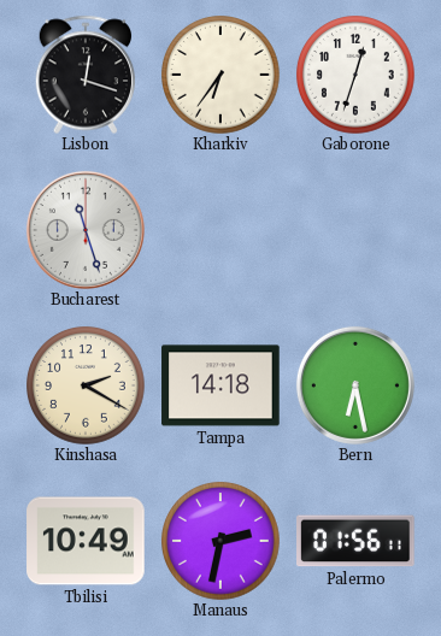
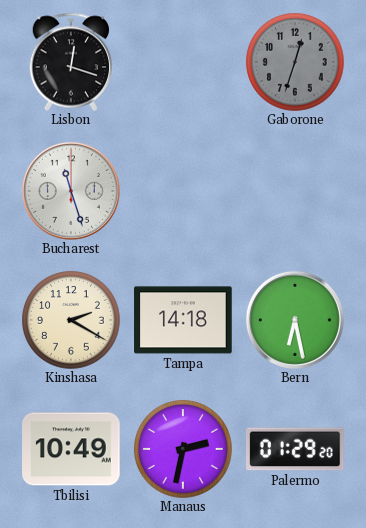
Kharkiv: 6:36 -> none
Gaborone dial: white -> grey
Palermo: 01:56 -> 01:29
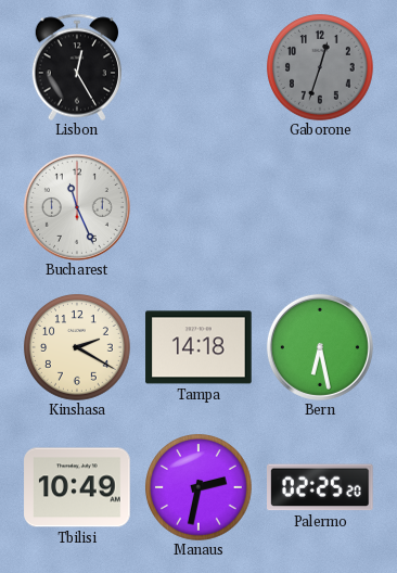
Lisbon: 12:18 -> 12:25
Bucharest: 11:27 -> 11:26
Palermo: 01:29 -> 02:25
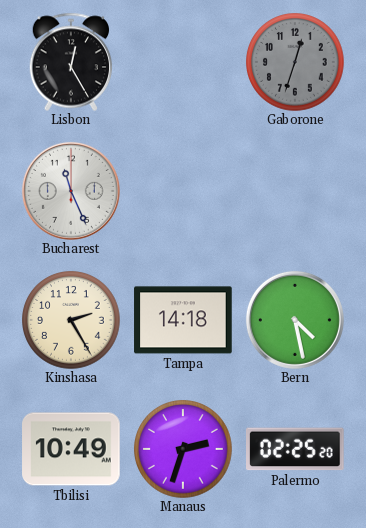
Kinshasa: 2:20 -> 2:25
Bern: 6:28 -> 4:28
Manaus: 2:32 -> 2:33
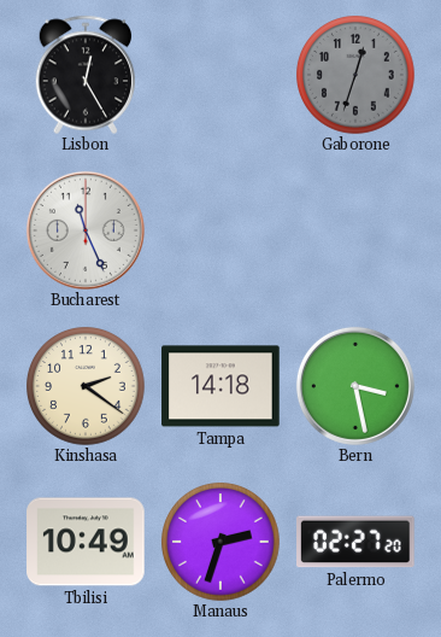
Kinshasa: 2:25 -> 2:21
Bern: 4:28 -> 3:28
Palermo: 02:25 -> 02:27
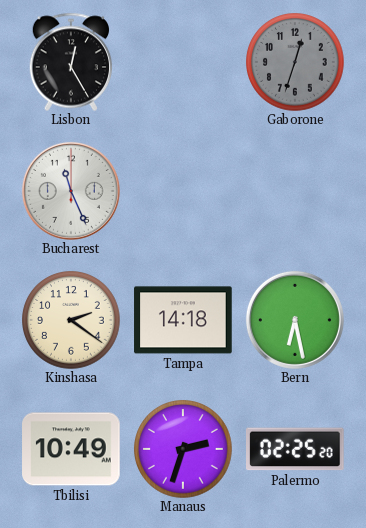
Bern: 3:28 -> 6:28
Palermo: 02:27 -> 02:25
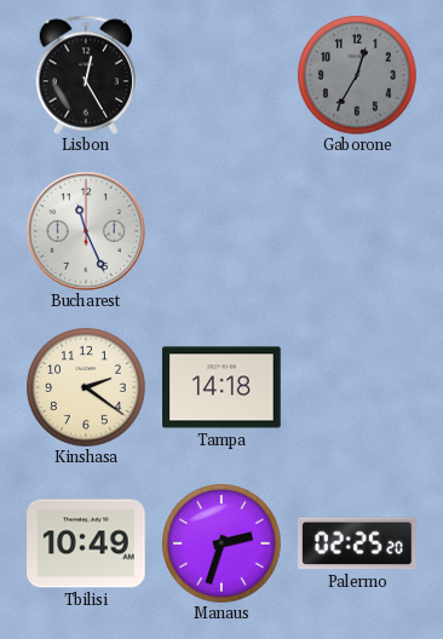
Gaborone: 12:33 -> 12:35
Bern: 6:28 -> none
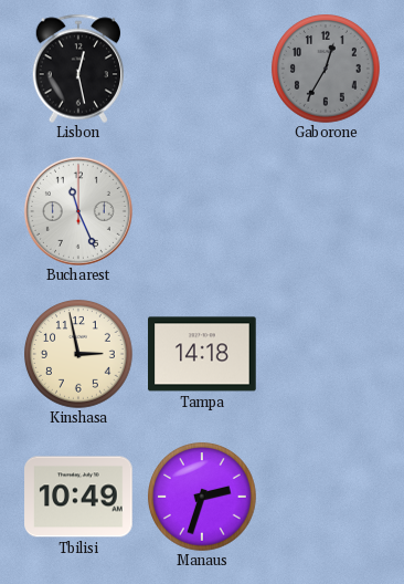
Lisbon: 12:25 -> 12:28
Kinshasa: 2:21 -> 2:58
Palermo: 02:25 -> none
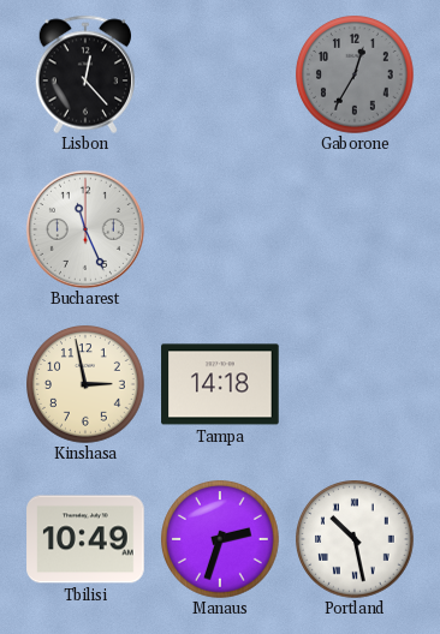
Lisbon: 12:28 -> 12:23
Portland: none -> 10:28
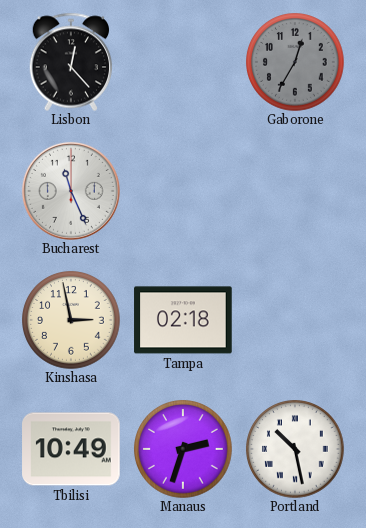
Tampa: 14:18 -> 02:18
